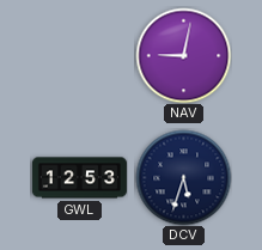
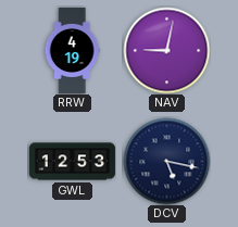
RRW: none -> 4:19
DCV: 5:33 -> 5:17
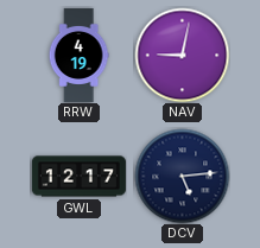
GWL: 12:53 -> 12:17
DCV: 5:17 -> 5:14
